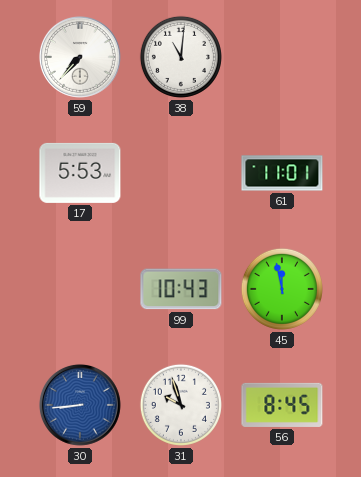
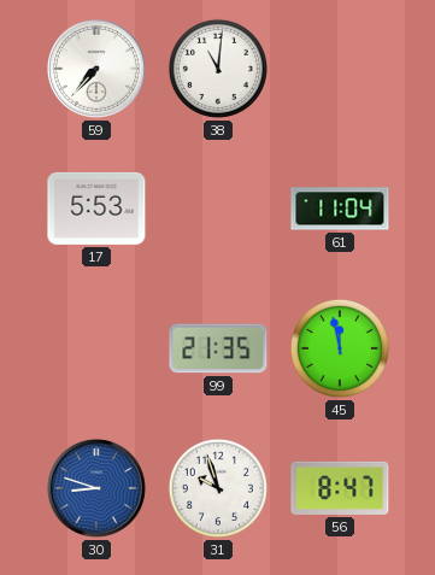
61: 11:01 -> 11:04
99: 10:43 -> 21:35
30: 8:44 -> 8:48
56: 8:45 -> 8:47
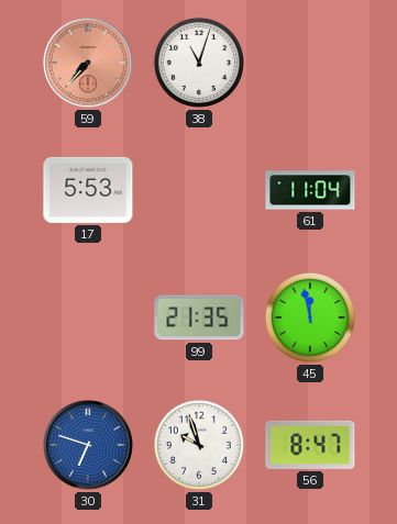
59 dial: white -> salmon
38: 11:01 -> 11:03
30: 8:48 -> 6:48
